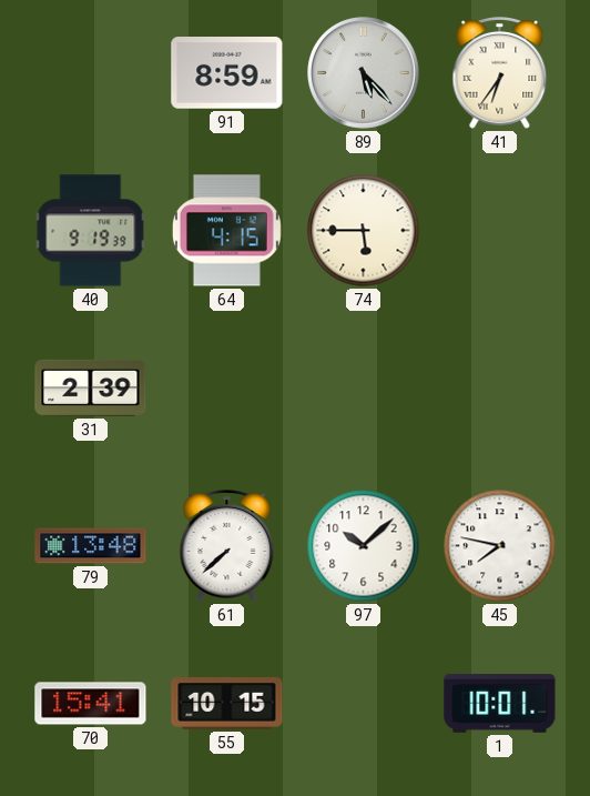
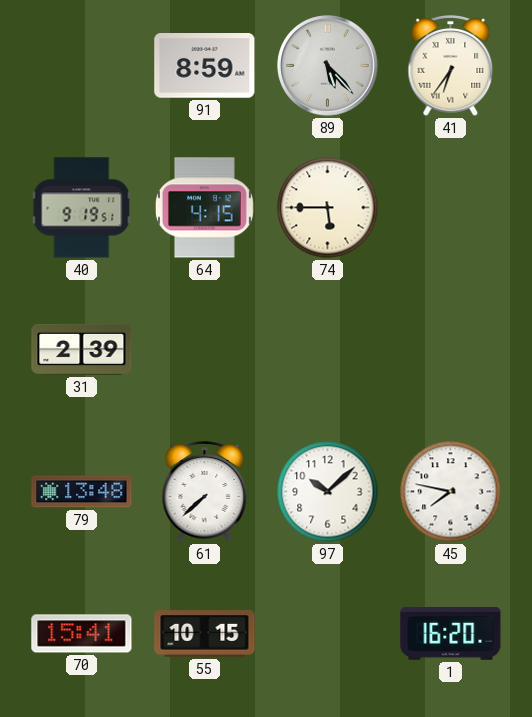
40: 9:19:39 -> 9:19:51
1: 10:01 -> 16:20
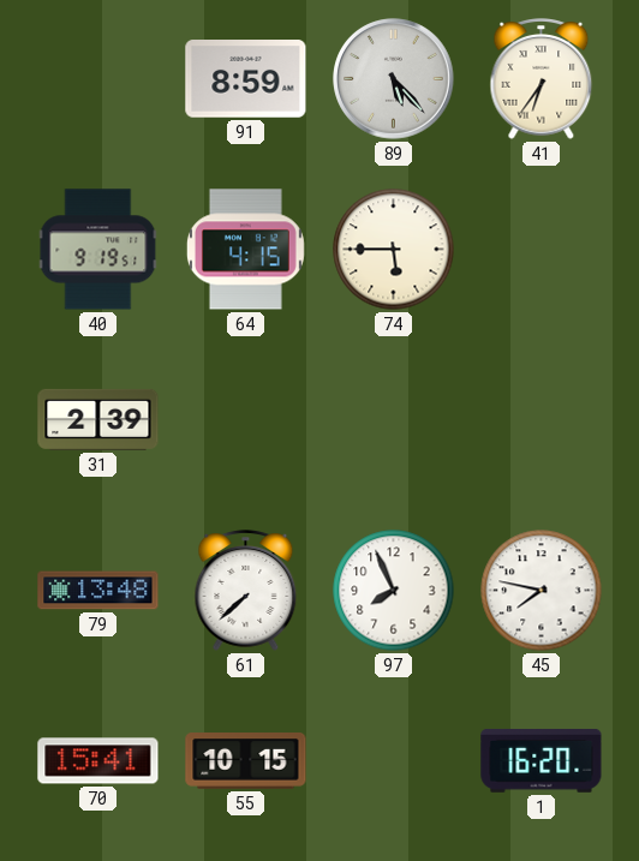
97: 10:08 -> 7:56
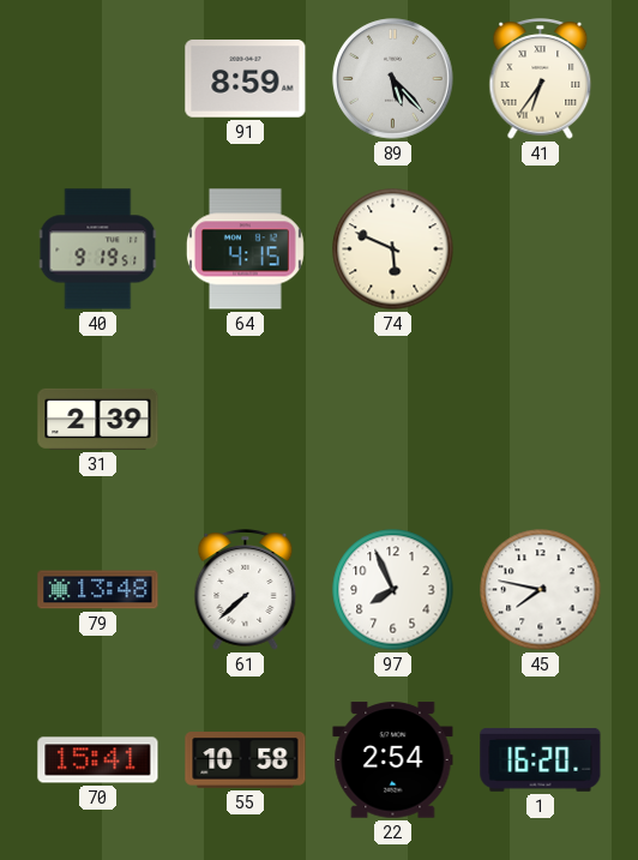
74: 5:45 -> 5:49
55: 10:15 -> 10:58
22: none -> 2:54
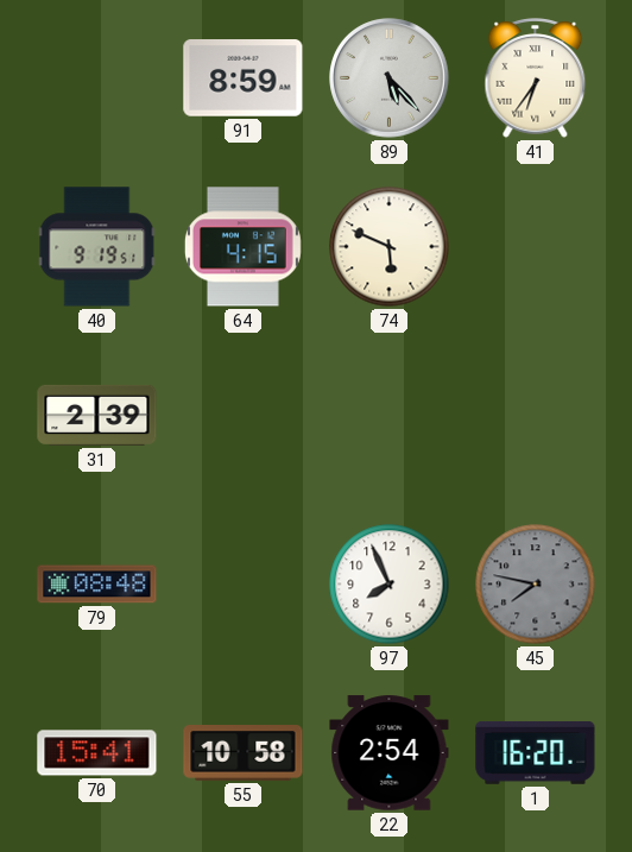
79: 13:48 -> 08:48
61: 7:38 -> none
45 dial: white -> grey
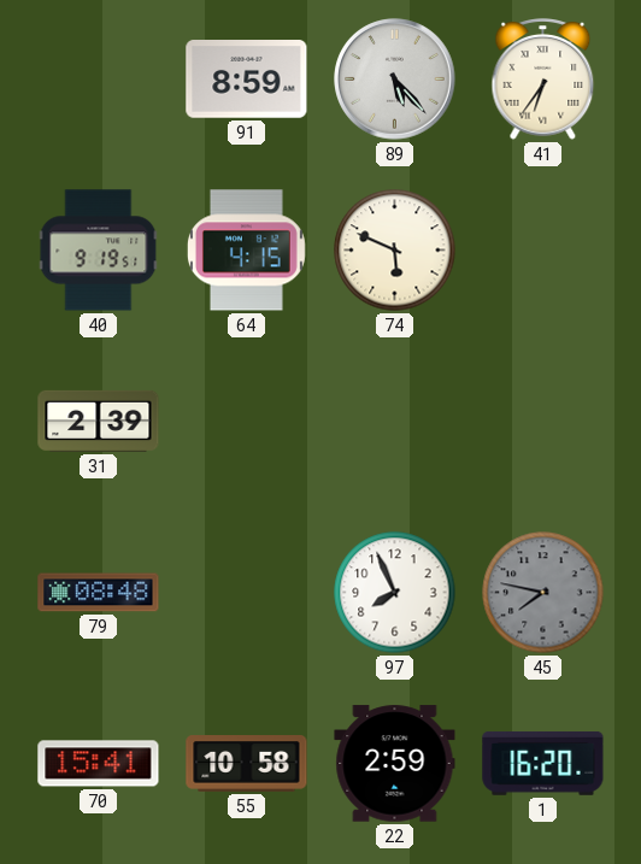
22: 2:54 -> 2:59
